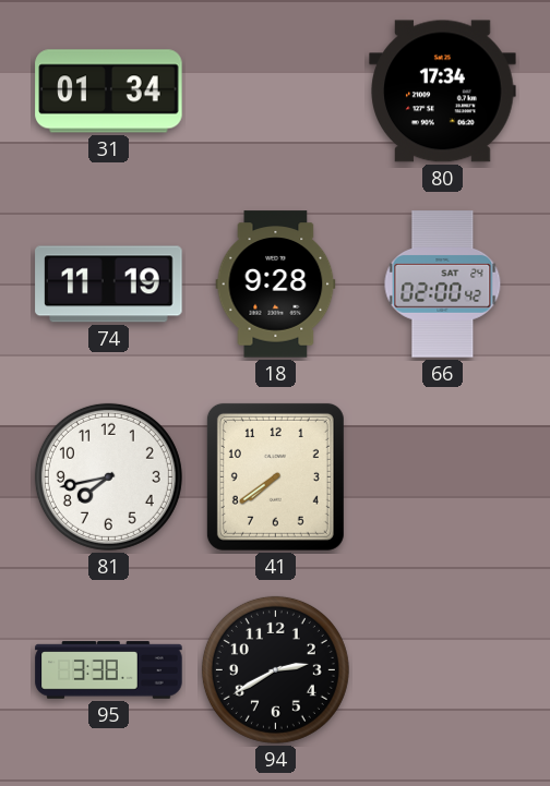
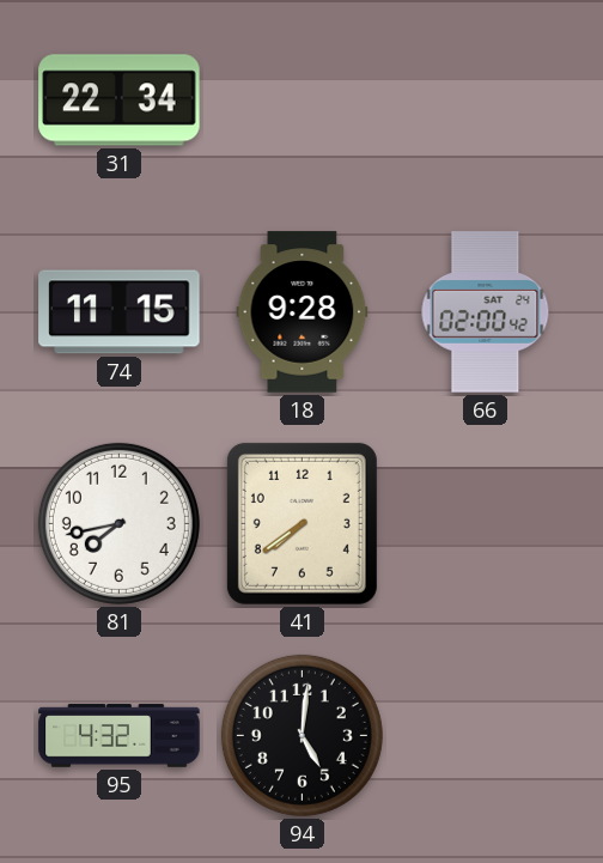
31: 01:34 -> 22:34
80: 17:34 -> none
74: 11:19 -> 11:15
95: 3:38 -> 4:32
94: 2:40 -> 5:01
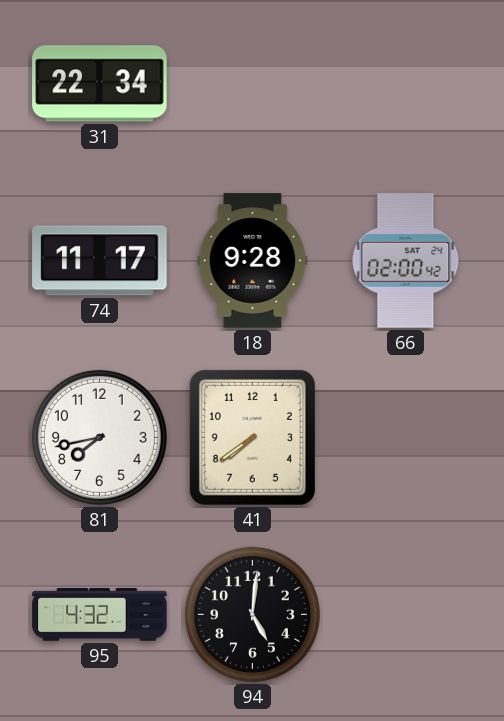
74: 11:15 -> 11:17
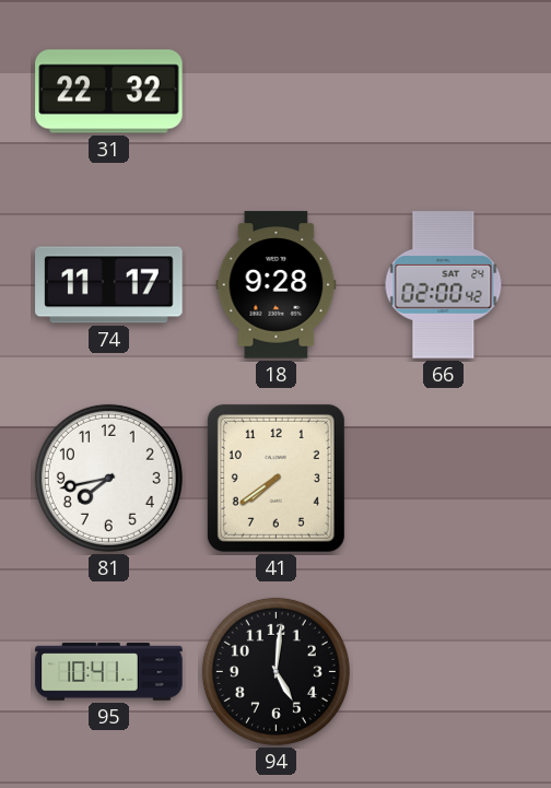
31: 22:34 -> 22:32
95: 4:32 -> 10:41
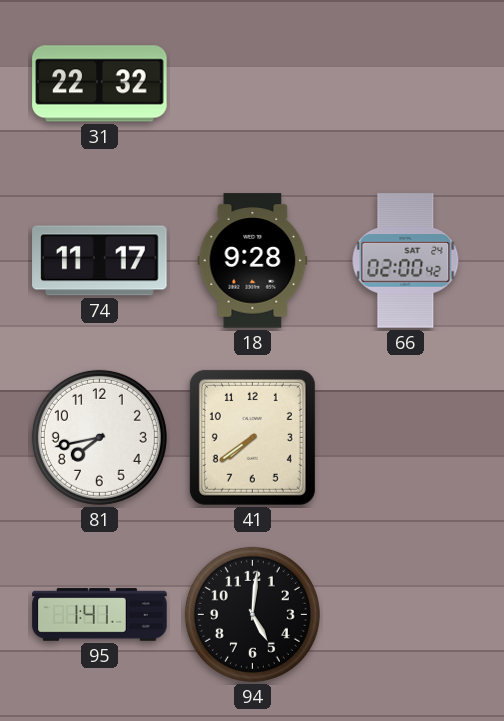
95: 10:41 -> 1:41
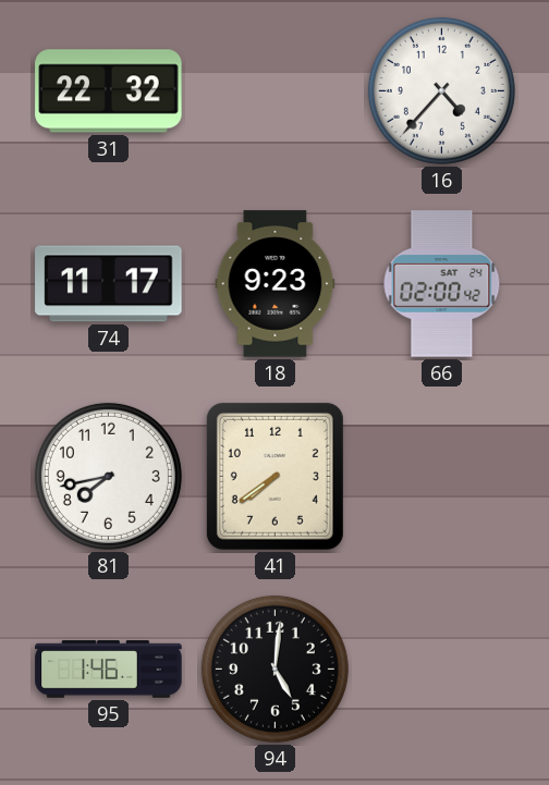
16: none -> 4:37
18: 9:28 -> 9:23
95: 1:41 -> 1:46
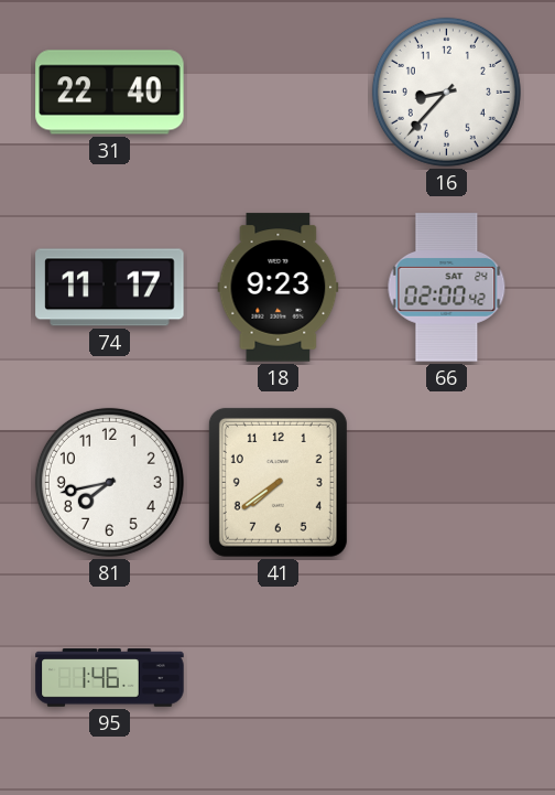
31: 22:32 -> 22:40
16: 4:37 -> 8:37
94: 5:01 -> none
